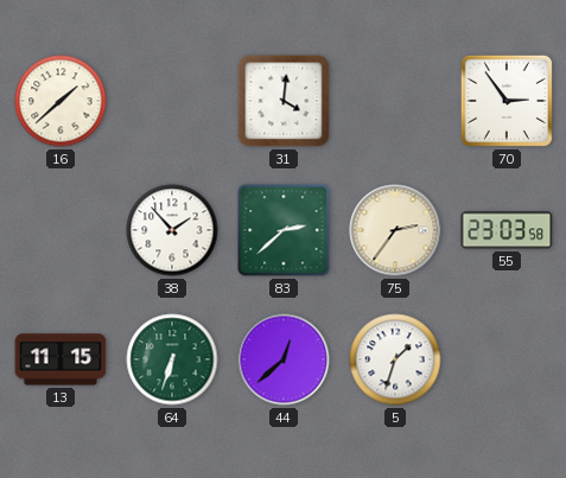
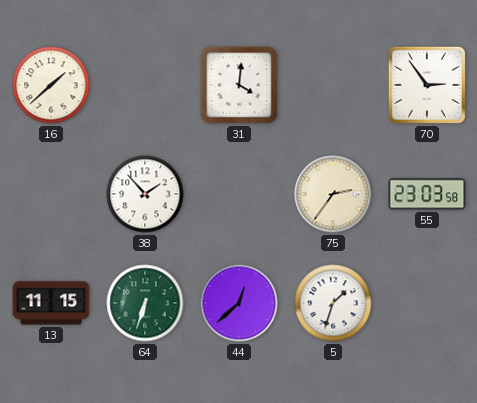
83: 2:38 -> none
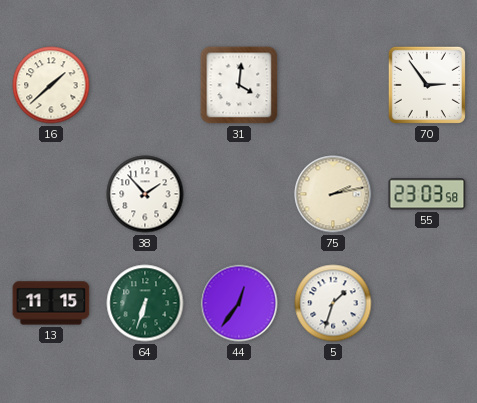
75: 2:36 -> 2:13
44: 12:38 -> 12:36
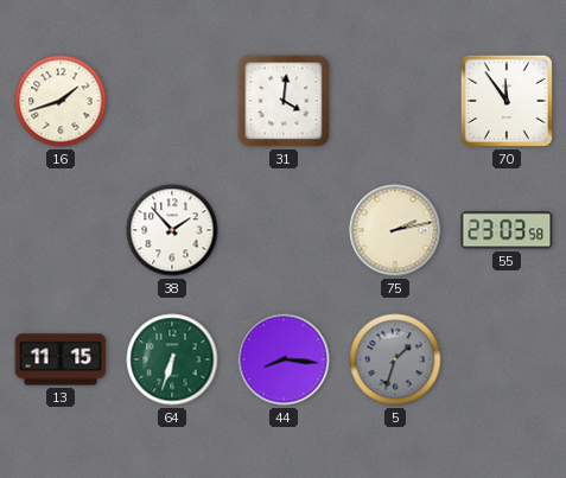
16: 1:38 -> 1:42
70: 2:54 -> 11:54
44: 12:36 -> 8:16
5 dial: white -> grey
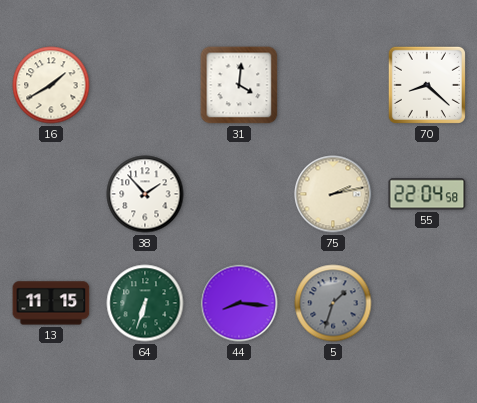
16: 1:42 -> 1:40
70: 11:54 -> 8:22
55: 23:03 -> 22:04
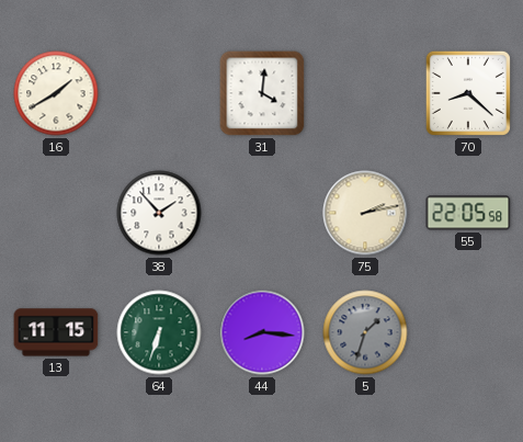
55: 22:04 -> 22:05
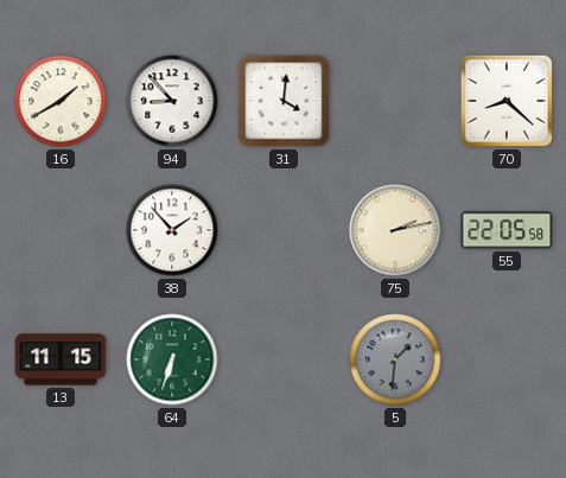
94: none -> 8:53
44: 8:16 -> none
5: 1:33 -> 1:31
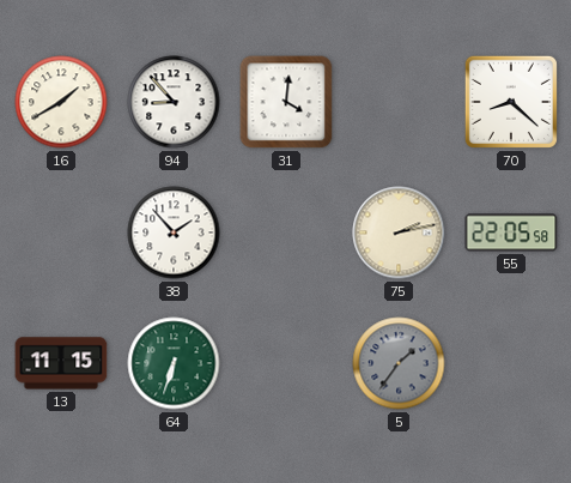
5: 1:31 -> 1:36
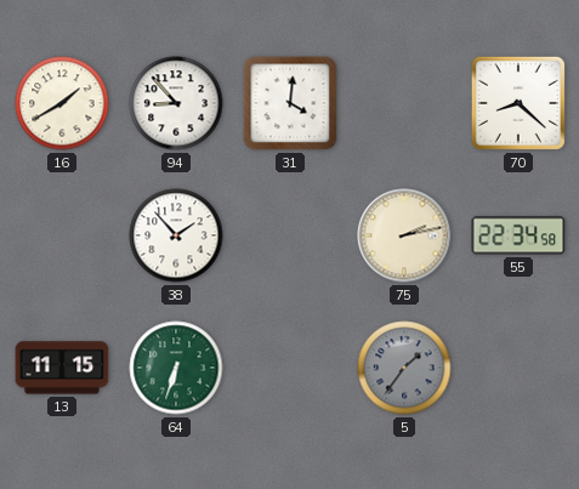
55: 22:05 -> 22:34
